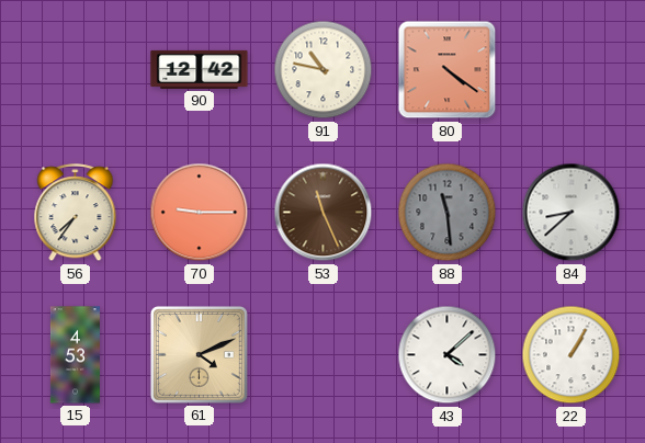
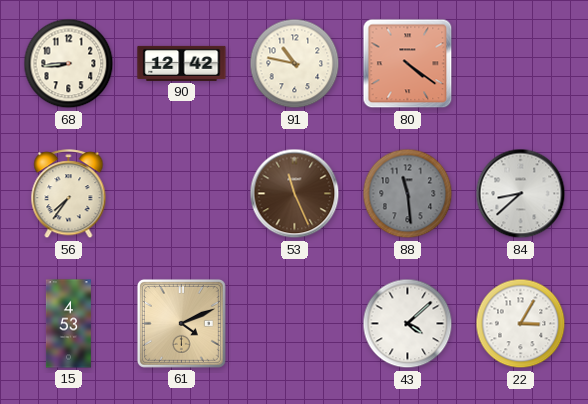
68: none -> 8:44
70: 9:15 -> none
22: 1:05 -> 3:05
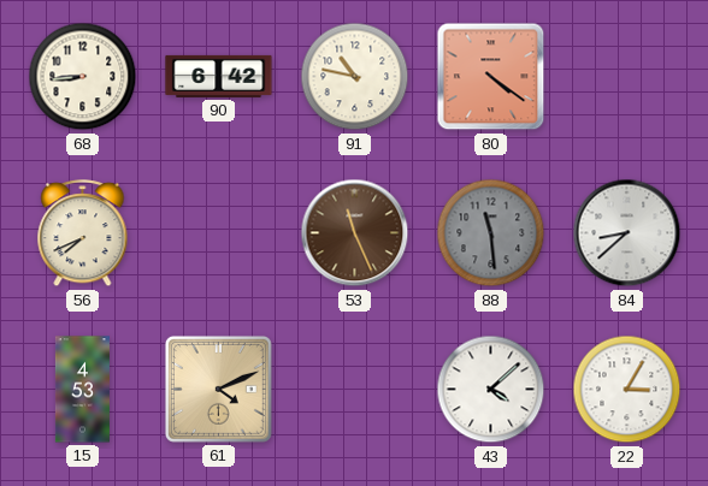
90: 12:42 -> 6:42
56: 7:36 -> 7:41
